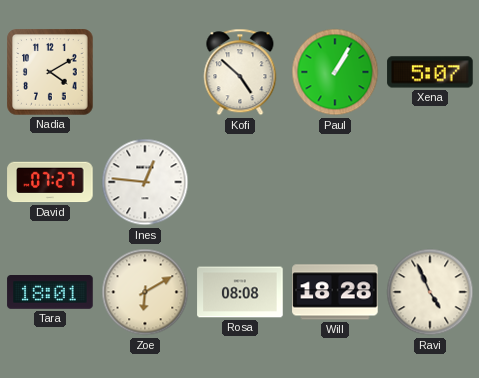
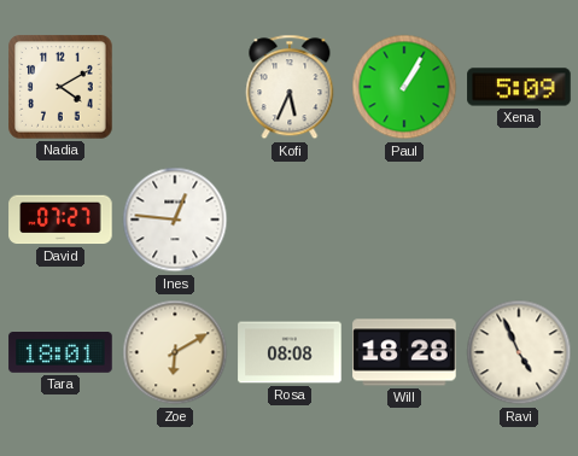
Kofi: 4:52 -> 5:34
Xena: 5:07 -> 5:09
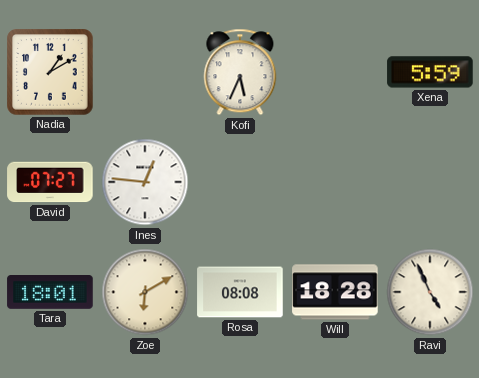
Nadia: 4:10 -> 1:10
Paul: 1:05 -> none
Xena: 5:09 -> 5:59
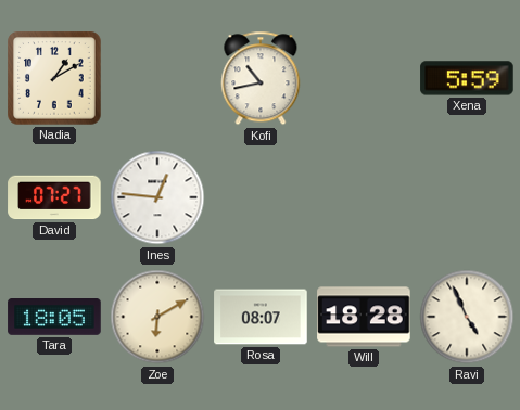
Kofi: 5:34 -> 10:43
Tara: 18:01 -> 18:05
Rosa: 08:08 -> 08:07
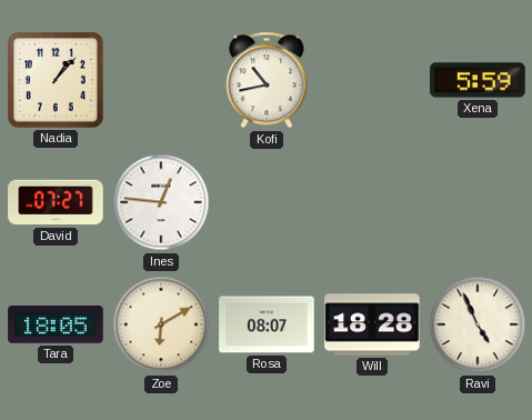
Nadia: 1:10 -> 1:07
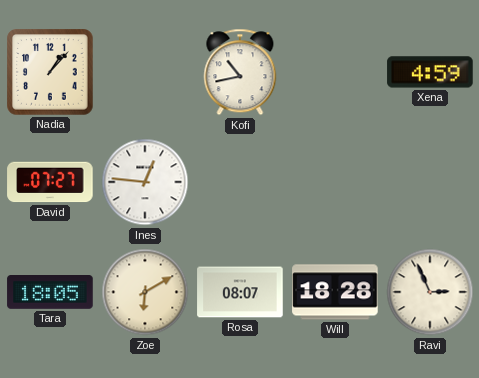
Xena: 5:59 -> 4:59
Ravi: 4:56 -> 2:56
